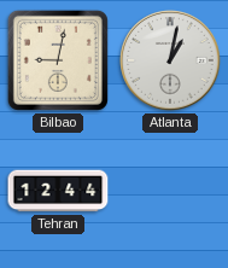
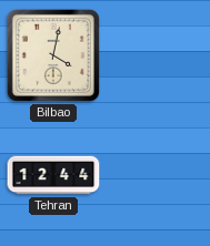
Bilbao: 9:02 -> 4:02
Atlanta: 1:02 -> none
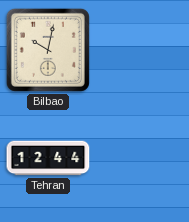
Bilbao: 4:02 -> 10:02
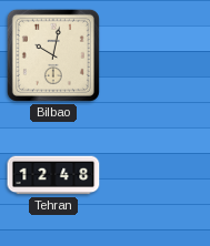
Tehran: 12:44 -> 12:48
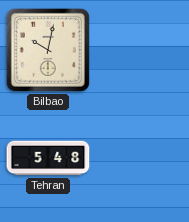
Tehran: 12:48 -> 5:48
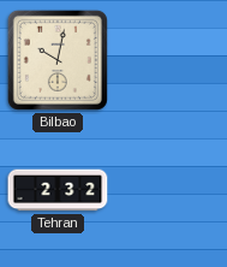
Tehran: 5:48 -> 2:32
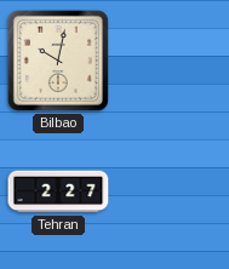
Tehran: 2:32 -> 2:27
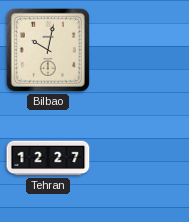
Tehran: 2:27 -> 12:27
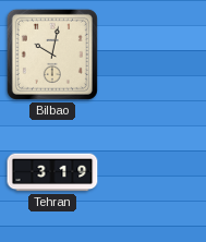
Tehran: 12:27 -> 3:19
